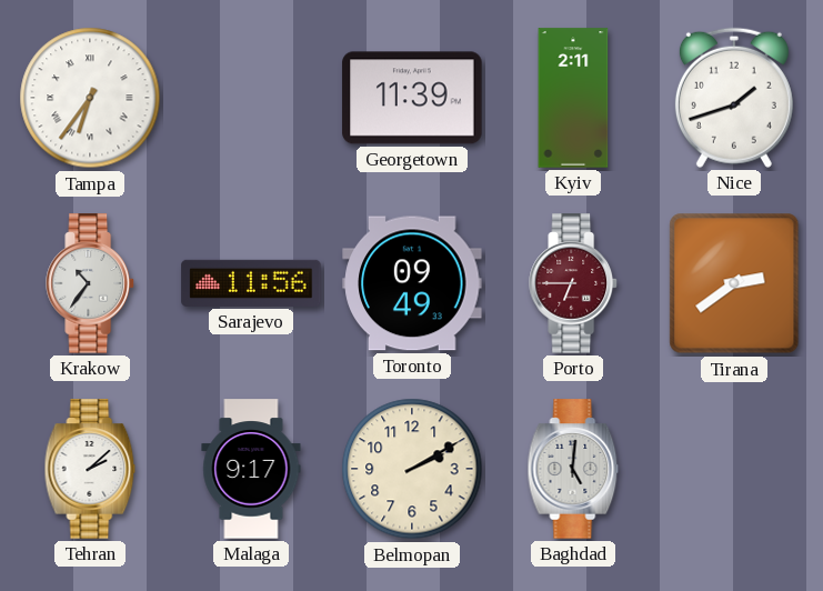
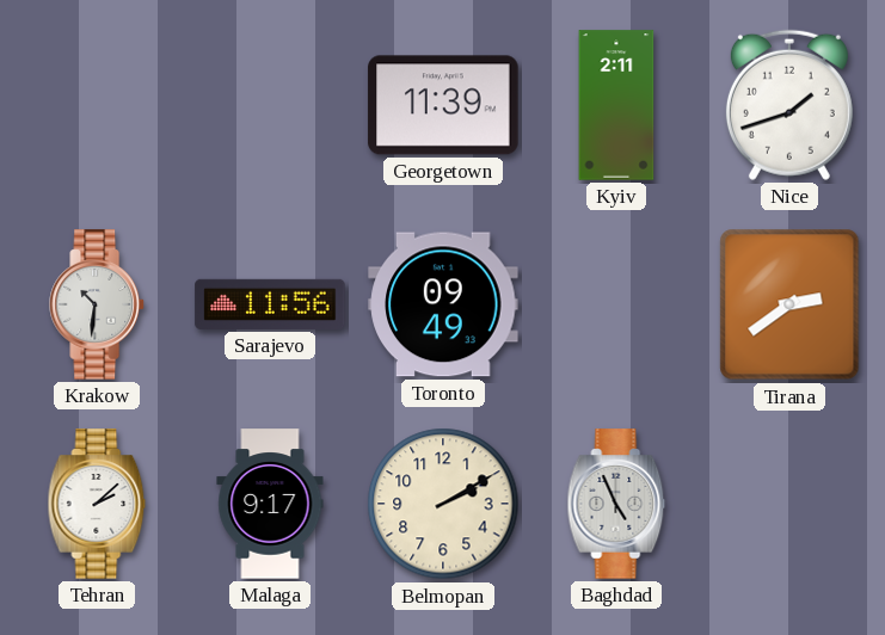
Tampa: 6:36 -> none
Krakow: 10:36 -> 10:31
Porto: 6:45 -> none
Baghdad: 5:01 -> 4:56
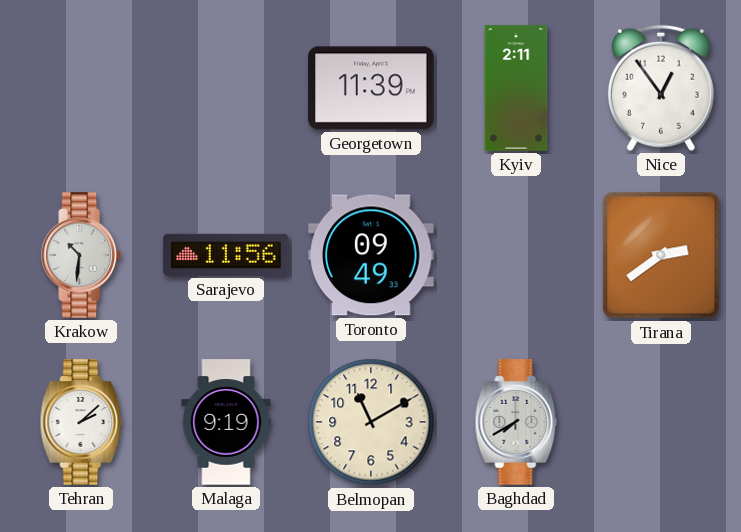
Nice: 1:42 -> 12:54
Malaga: 9:17 -> 9:19
Belmopan: 2:10 -> 11:10
Baghdad: 4:56 -> 7:40
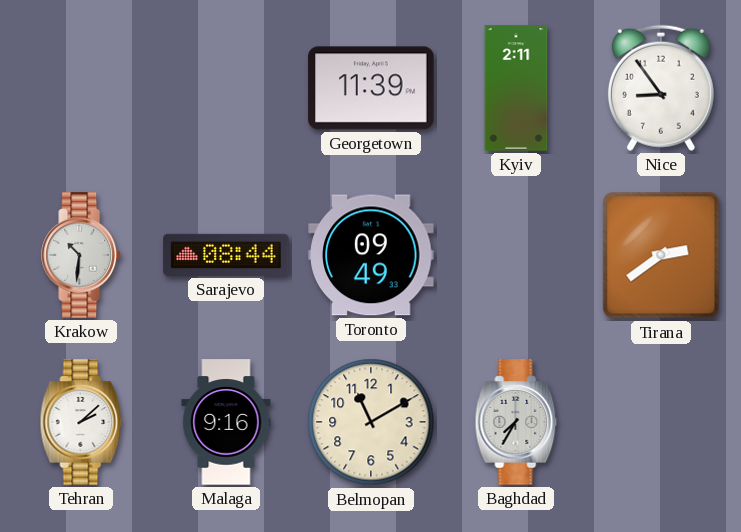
Nice: 12:54 -> 8:54
Sarajevo: 11:56 -> 08:44
Malaga: 9:19 -> 9:16
Baghdad: 7:40 -> 7:35
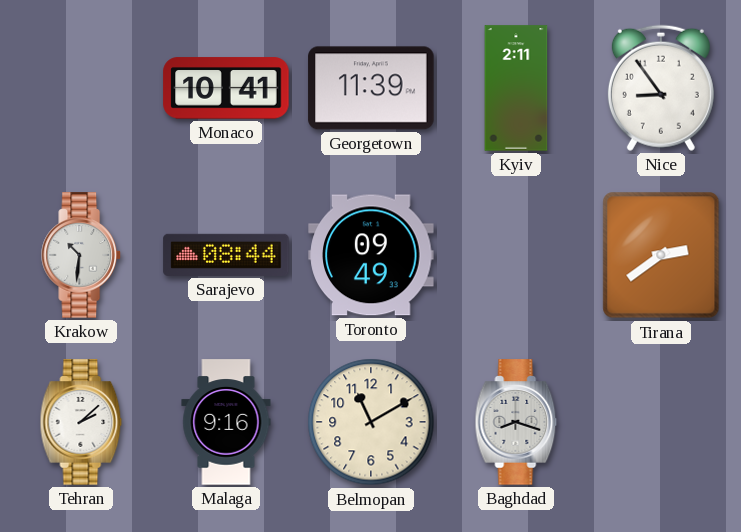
Monaco: none -> 10:41
Baghdad: 7:35 -> 8:18
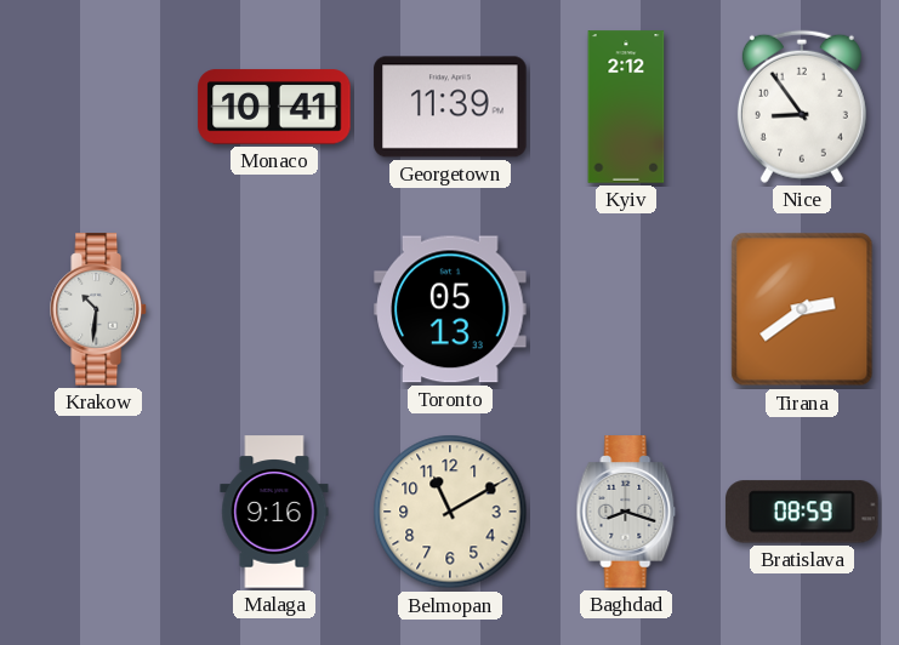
Kyiv: 2:11 -> 2:12
Sarajevo: 08:44 -> none
Toronto: 09:49 -> 05:13
Tehran: 2:08 -> none
Bratislava: none -> 08:59
